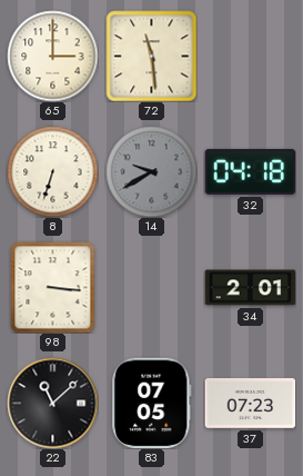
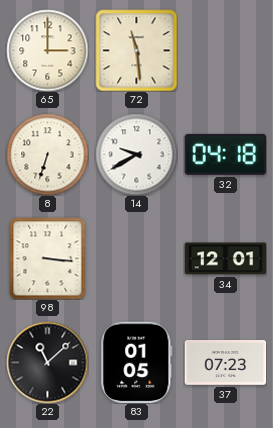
14 dial: grey -> white
34: 2:01 -> 12:01
83: 07:05 -> 01:05
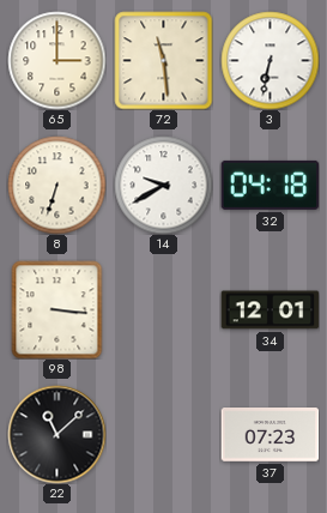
3: none -> 6:32
83: 01:05 -> none
